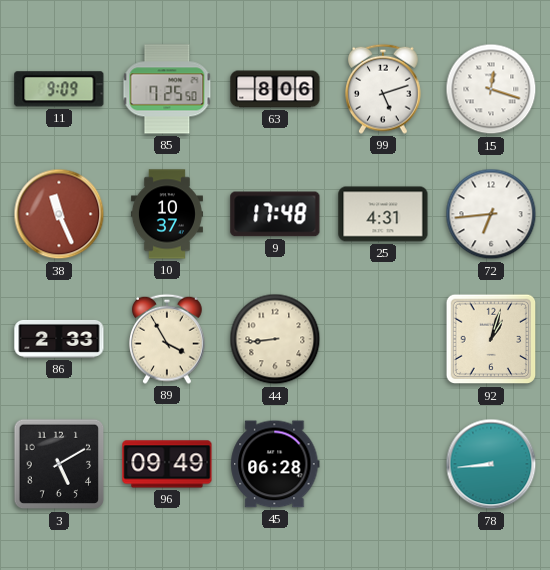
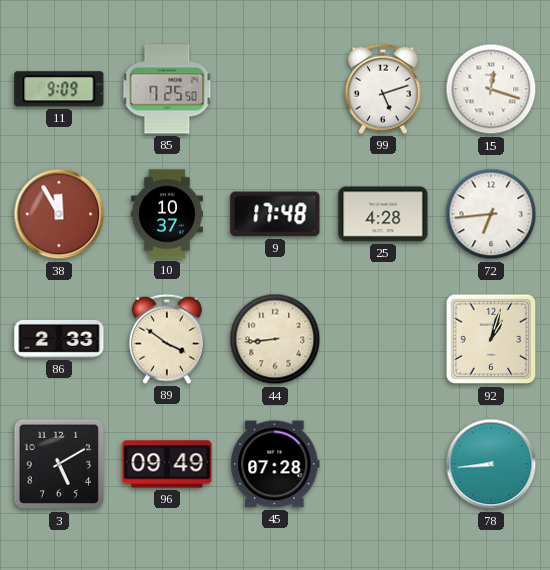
63: 8:06 -> none
38: 11:26 -> 11:55
25: 4:31 -> 4:28
89: 3:55 -> 3:51
45: 06:28 -> 07:28
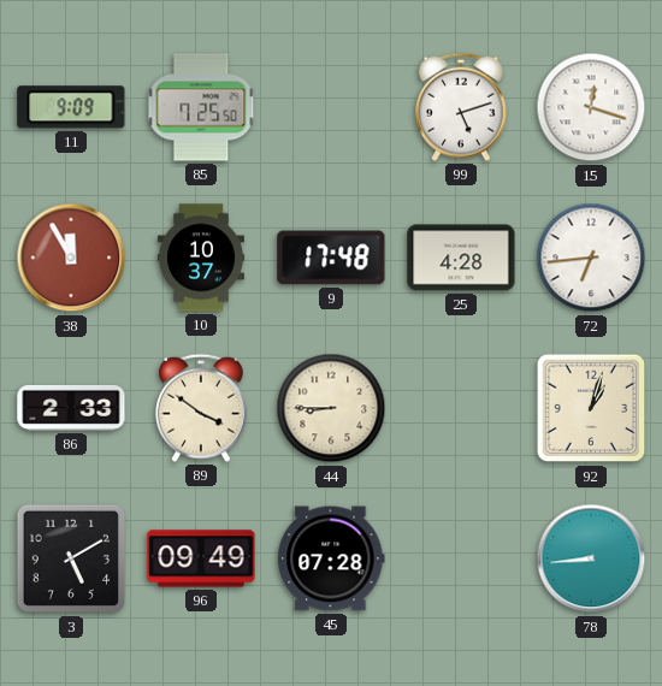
44: 8:44 -> 8:45
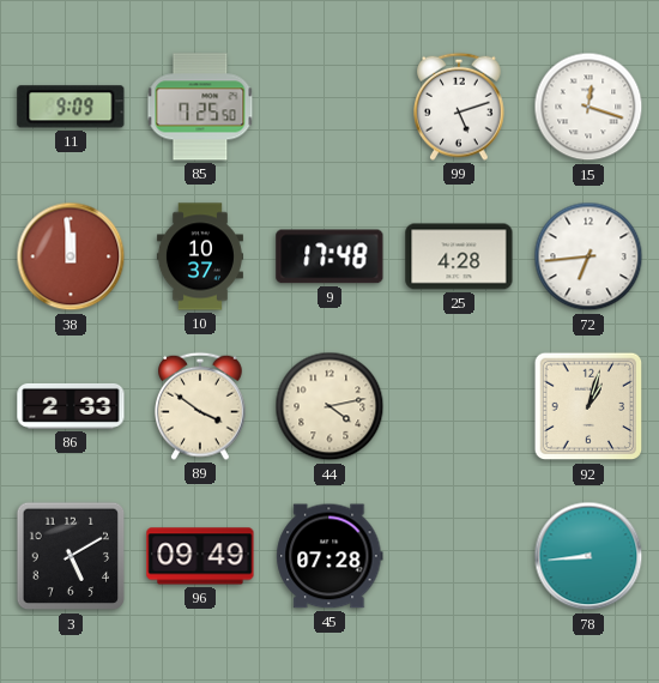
38: 11:55 -> 11:59
44: 8:45 -> 4:13
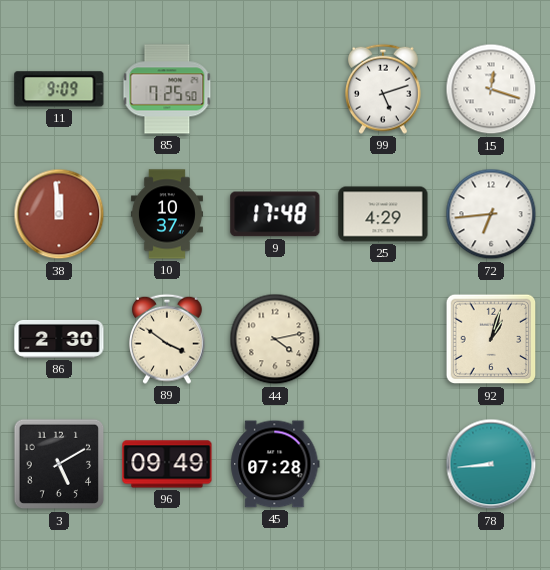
25: 4:28 -> 4:29
86: 2:33 -> 2:30
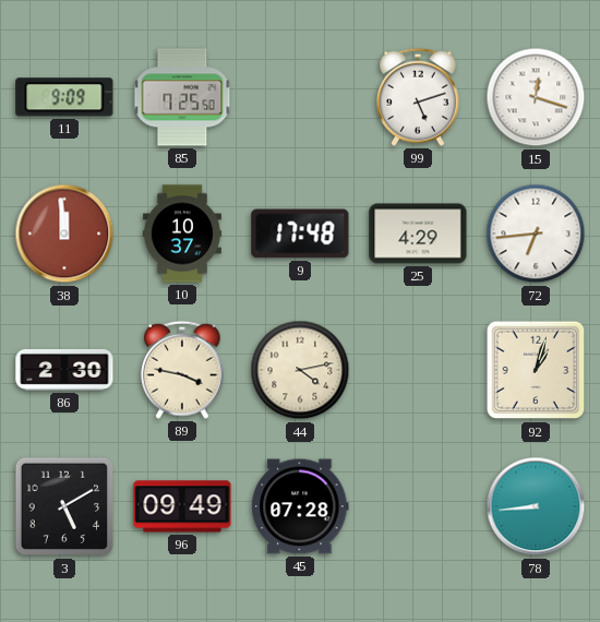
89: 3:51 -> 3:47
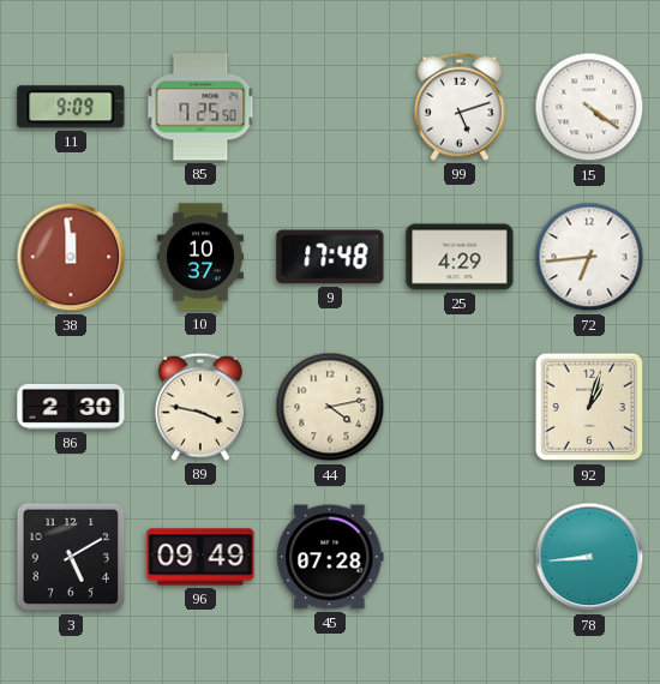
15: 12:18 -> 4:21
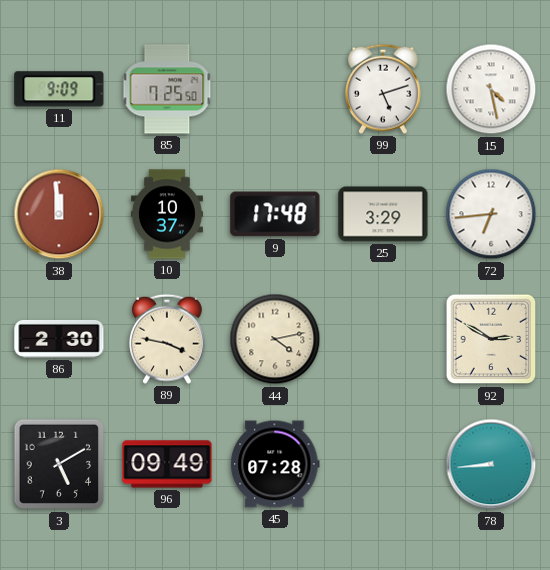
15: 4:21 -> 4:28
25: 4:29 -> 3:29
92: 1:03 -> 2:50
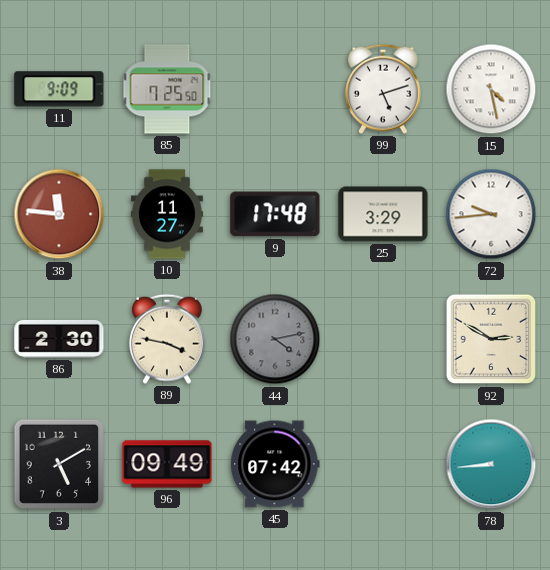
38: 11:59 -> 11:46
10: 10:37 -> 11:27
72: 6:44 -> 9:44
44 dial: cream -> grey
45: 07:28 -> 07:42
